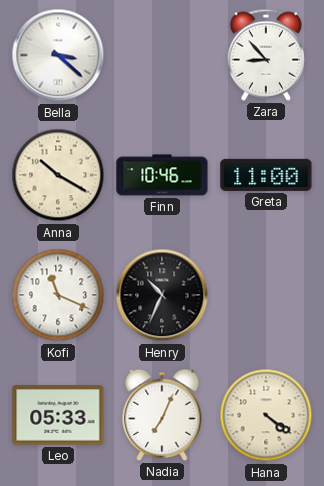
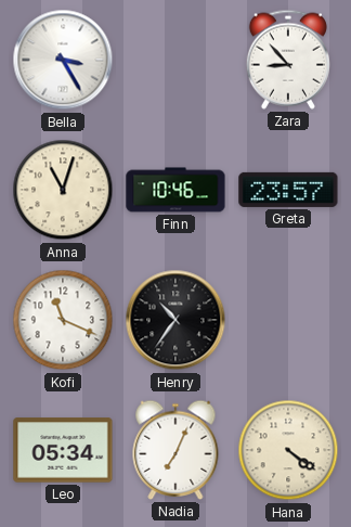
Bella: 3:22 -> 3:25
Anna: 10:20 -> 11:03
Greta: 11:00 -> 23:57
Henry: 10:34 -> 10:36
Leo: 05:33 -> 05:34
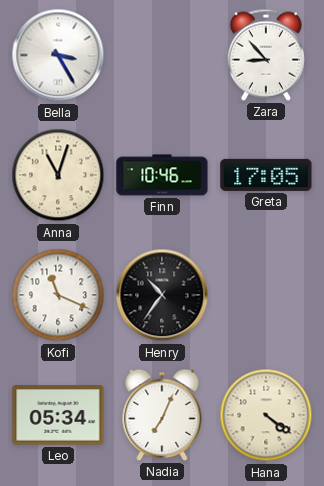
Greta: 23:57 -> 17:05
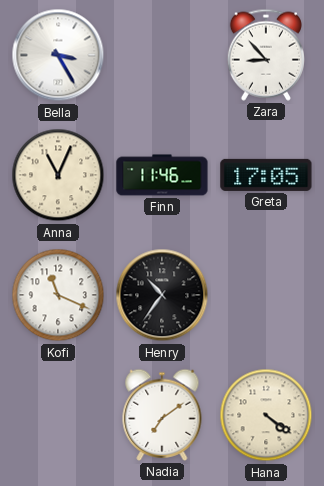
Anna: 11:03 -> 11:04
Finn: 10:46 -> 11:46
Leo: 05:34 -> none
Nadia: 7:04 -> 7:09
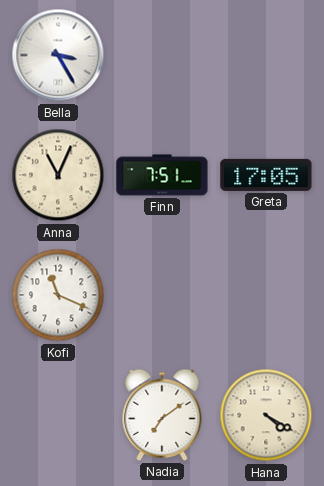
Zara: 8:53 -> none
Finn: 11:46 -> 7:51
Henry: 10:36 -> none
Hana: 4:21 -> 4:20
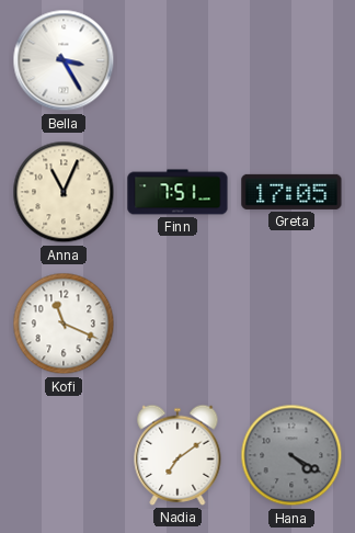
Hana dial: cream -> grey
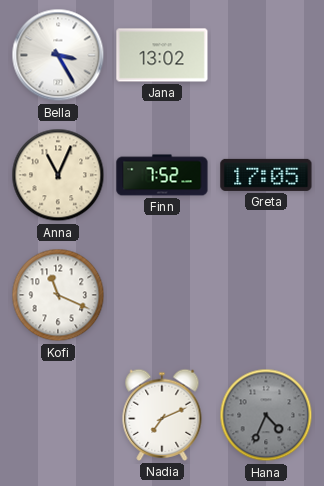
Jana: none -> 13:02
Finn: 7:51 -> 7:52
Nadia: 7:09 -> 7:11
Hana: 4:20 -> 4:34
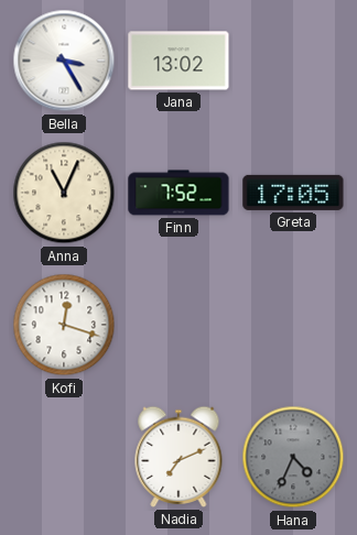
Kofi: 11:19 -> 12:18
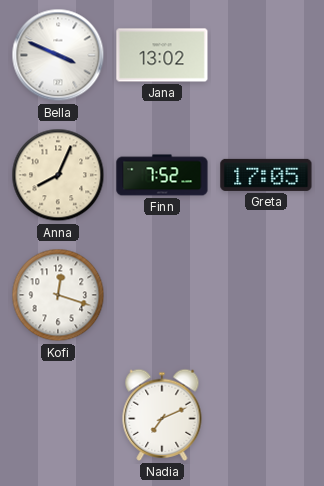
Bella: 3:25 -> 3:49
Anna: 11:04 -> 8:04
Hana: 4:34 -> none
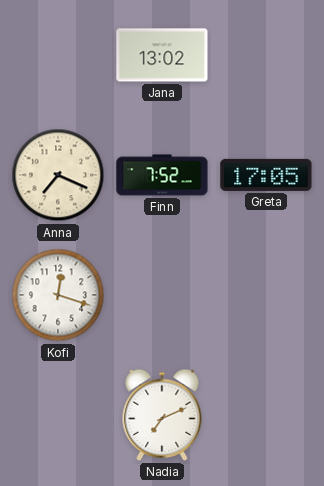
Bella: 3:49 -> none
Anna: 8:04 -> 7:19
